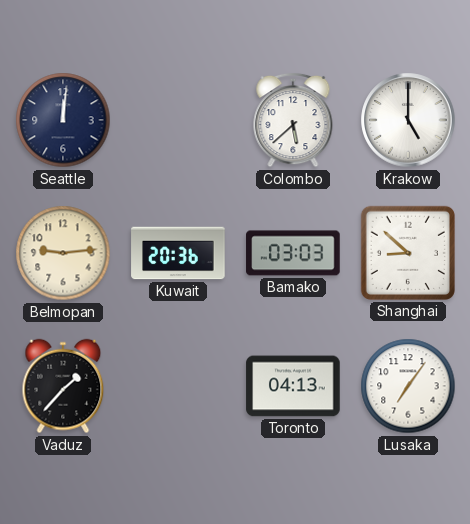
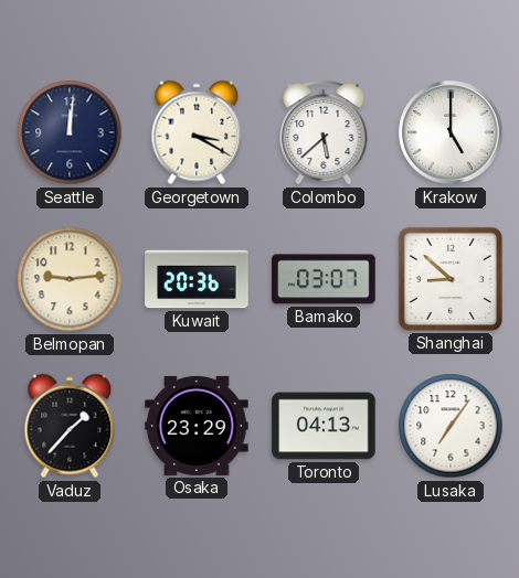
Georgetown: none -> 3:20
Bamako: 03:03 -> 03:07
Osaka: none -> 23:29
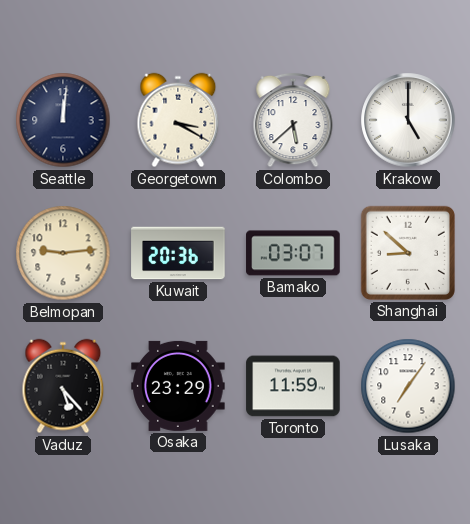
Vaduz: 1:37 -> 5:23
Toronto: 04:13 -> 11:59
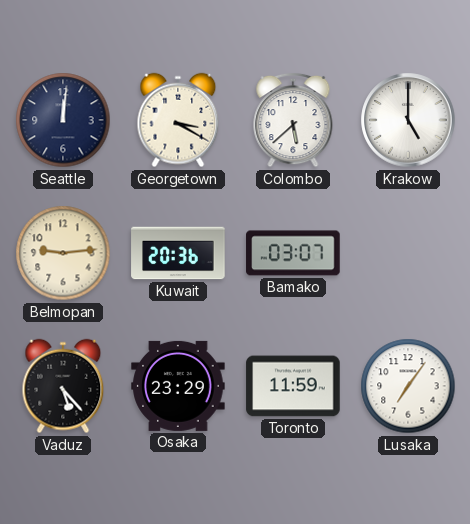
Shanghai: 8:52 -> none
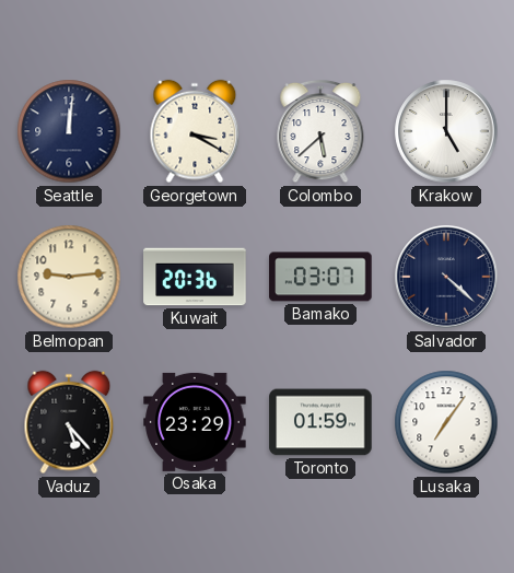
Salvador: none -> 4:22
Toronto: 11:59 -> 01:59
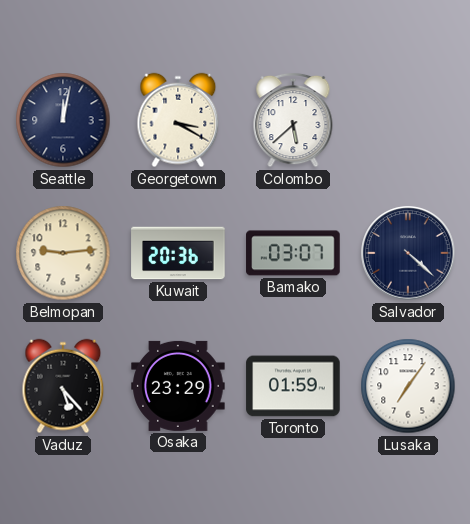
Seattle: 12:01 -> 12:02
Krakow: 5:00 -> none
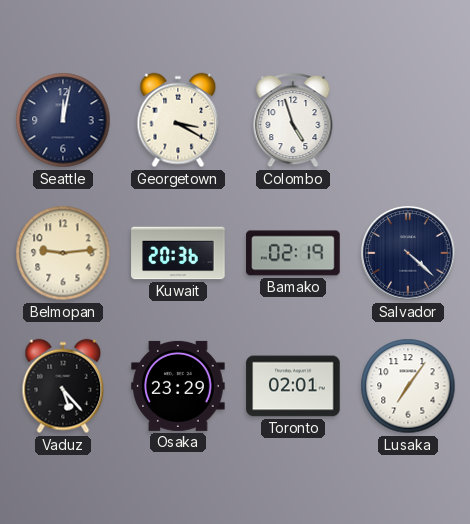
Colombo: 5:38 -> 4:57
Bamako: 03:07 -> 02:19
Toronto: 01:59 -> 02:01
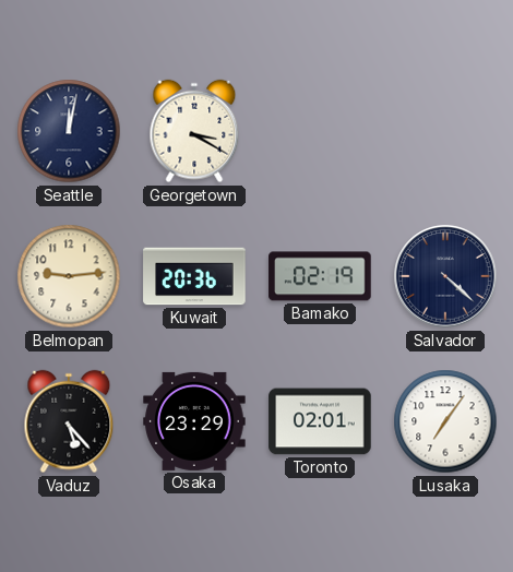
Colombo: 4:57 -> none
